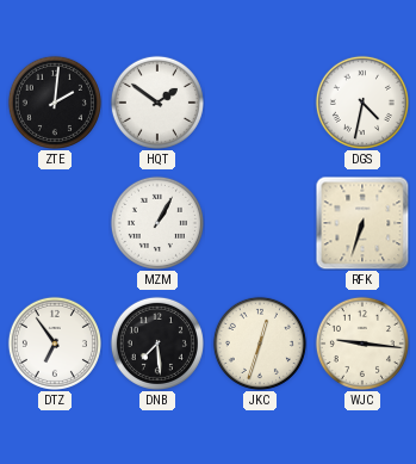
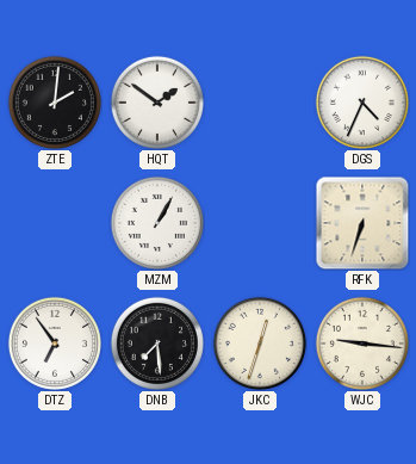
DGS: 4:32 -> 4:34
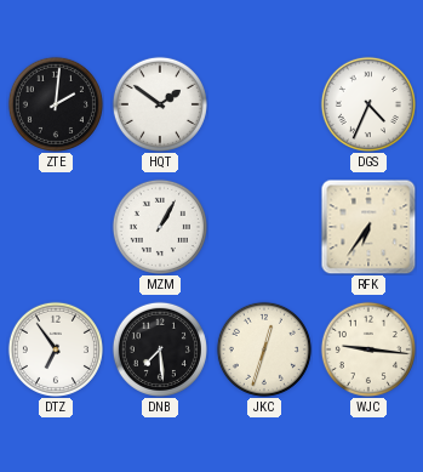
RFK: 6:33 -> 6:36
